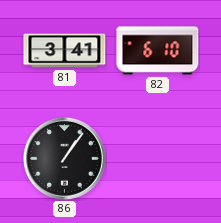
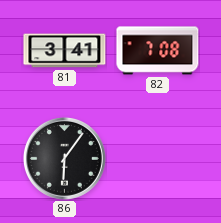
82: 6:10 -> 7:08
86: 1:06 -> 6:06
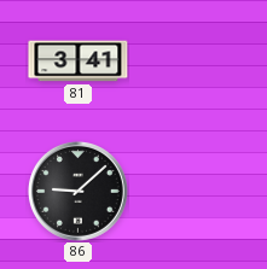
82: 7:08 -> none
86: 6:06 -> 9:08
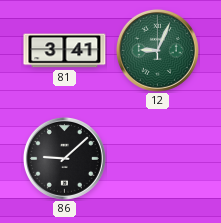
12: none -> 9:04
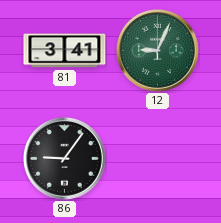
86: 9:08 -> 9:06
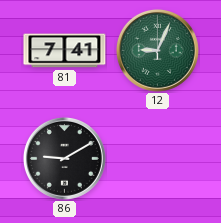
81: 3:41 -> 7:41
86: 9:06 -> 9:10
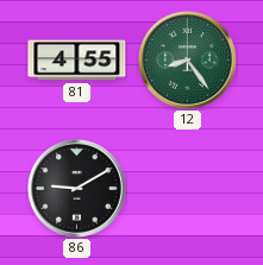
81: 7:41 -> 4:55
12: 9:04 -> 8:24
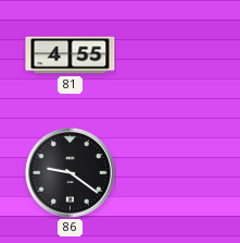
12: 8:24 -> none
86: 9:10 -> 9:21
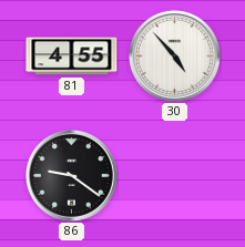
30: none -> 4:53
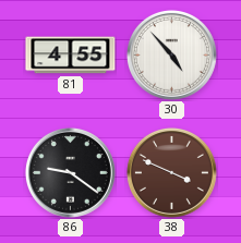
38: none -> 3:49
